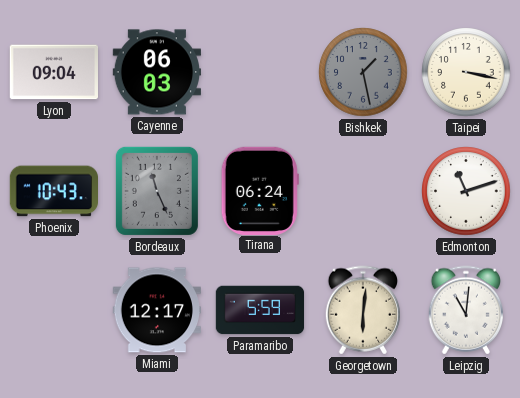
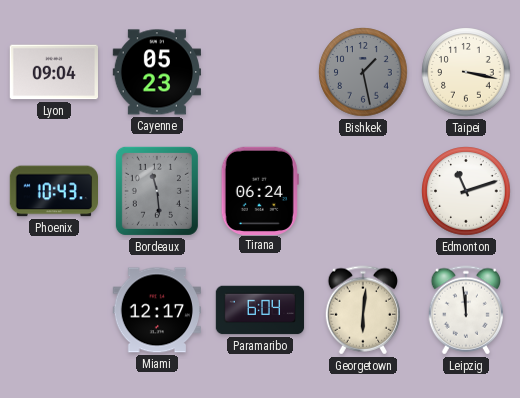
Cayenne: 06:03 -> 05:23
Bordeaux: 11:26 -> 11:29
Paramaribo: 5:59 -> 6:04
Leipzig: 11:01 -> 11:59
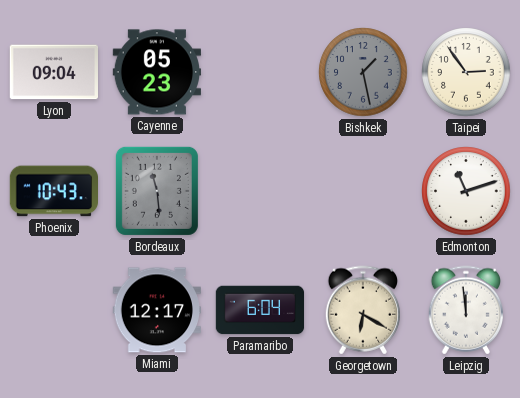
Taipei: 3:17 -> 2:54
Tirana: 06:24 -> none
Georgetown: 6:01 -> 6:20
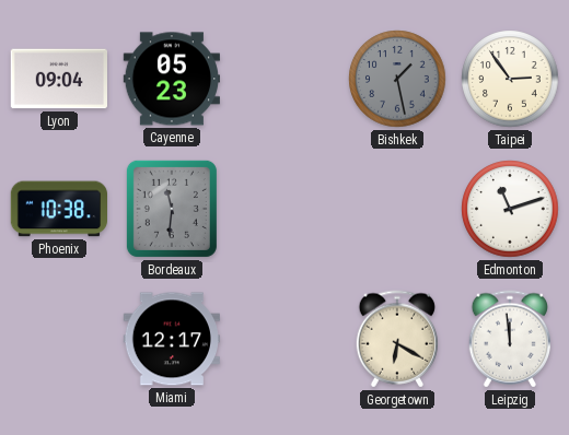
Phoenix: 10:43 -> 10:38
Bordeaux: 11:29 -> 11:31
Paramaribo: 6:04 -> none
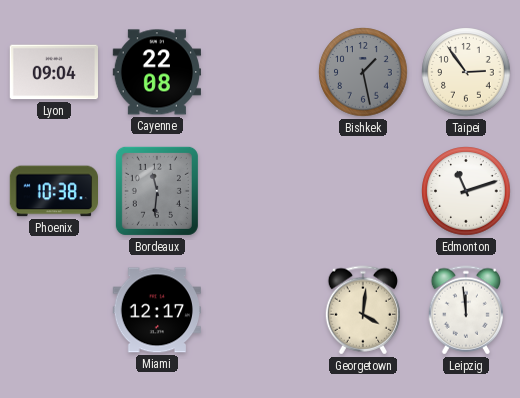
Cayenne: 05:23 -> 22:08
Georgetown: 6:20 -> 4:01
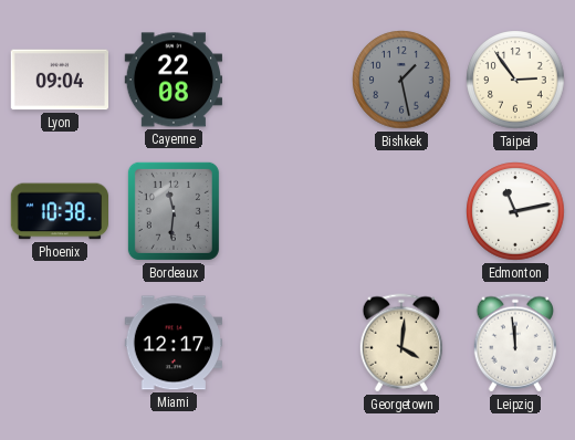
Edmonton: 11:12 -> 11:13
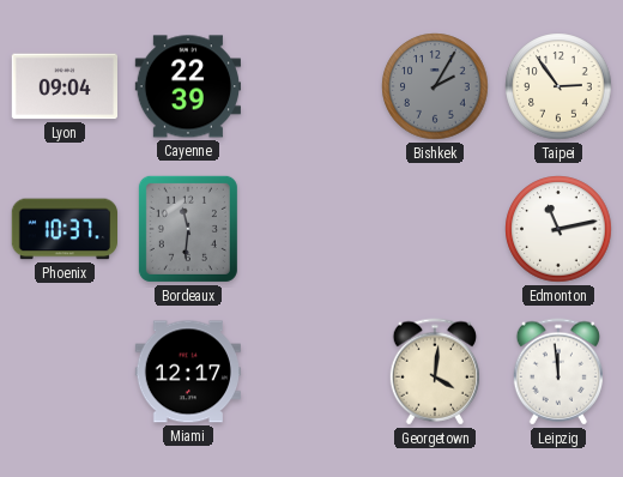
Cayenne: 22:08 -> 22:39
Bishkek: 1:28 -> 2:05
Phoenix: 10:38 -> 10:37
